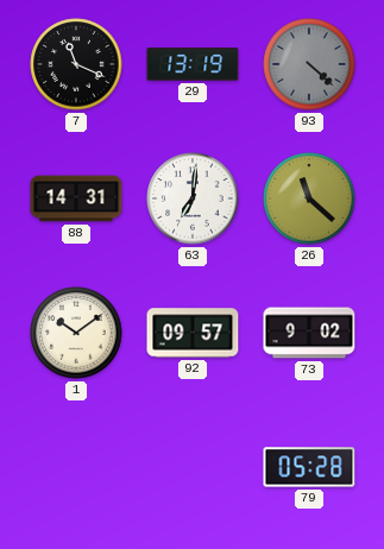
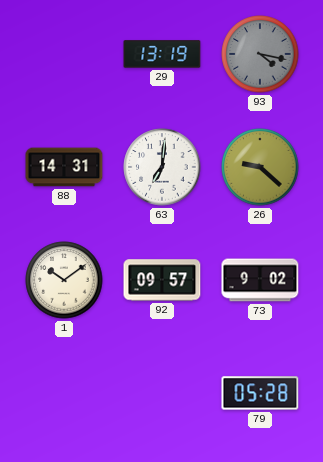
7: 11:19 -> none
93: 4:22 -> 4:17
26: 11:22 -> 9:22
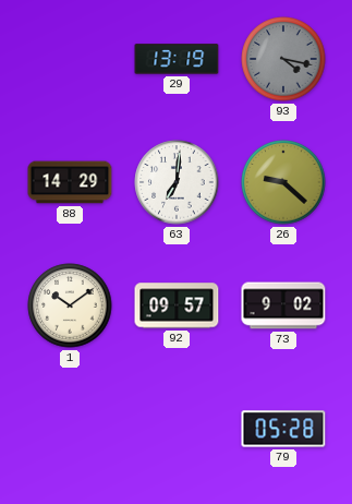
88: 14:31 -> 14:29
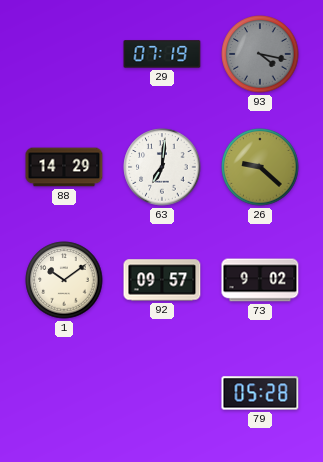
29: 13:19 -> 07:19
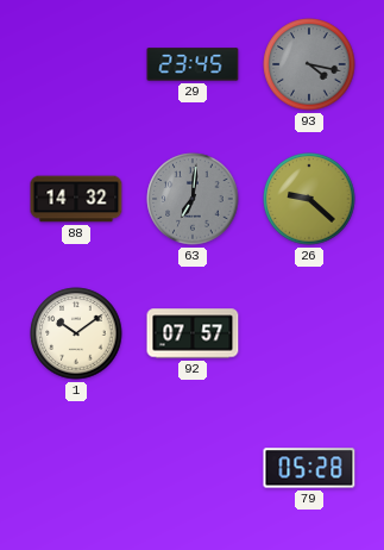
29: 07:19 -> 23:45
88: 14:29 -> 14:32
63 dial: white -> grey
92: 09:57 -> 07:57
73: 9:02 -> none
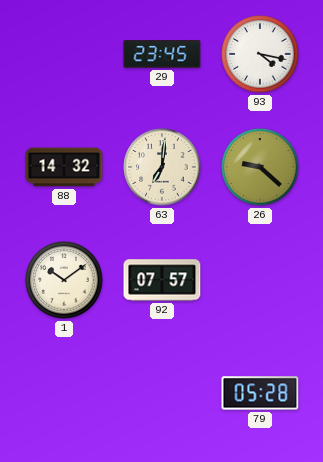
93 dial: grey -> white
63 dial: grey -> cream
